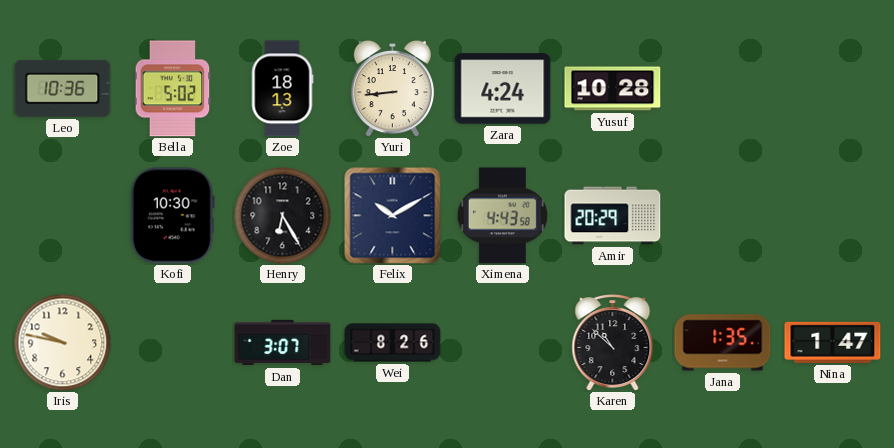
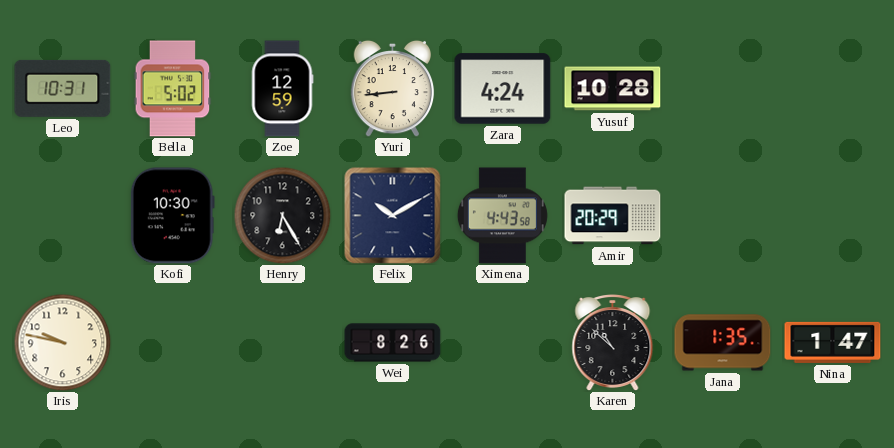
Leo: 10:36 -> 10:31
Zoe: 18:13 -> 12:59
Dan: 3:07 -> none
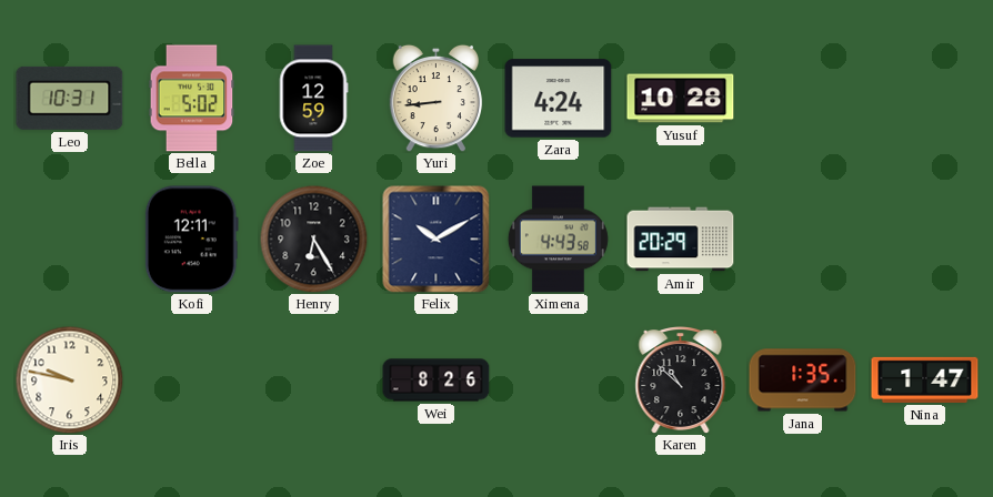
Kofi: 10:30 -> 12:11
